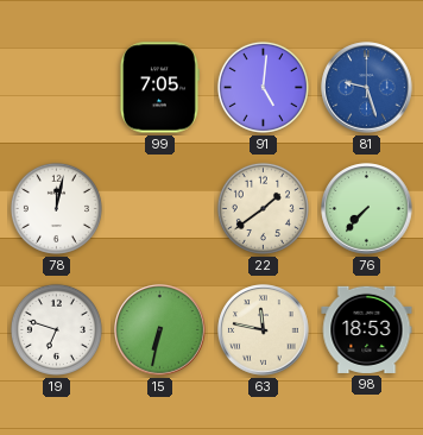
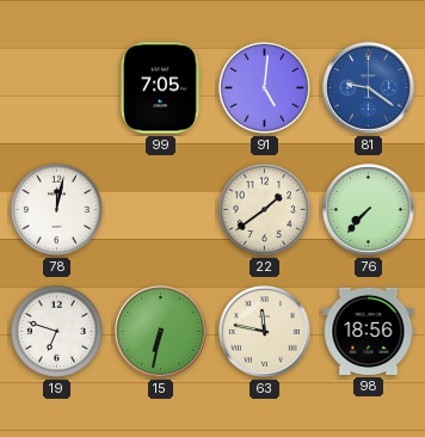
81: 9:27 -> 9:21
98: 18:53 -> 18:56
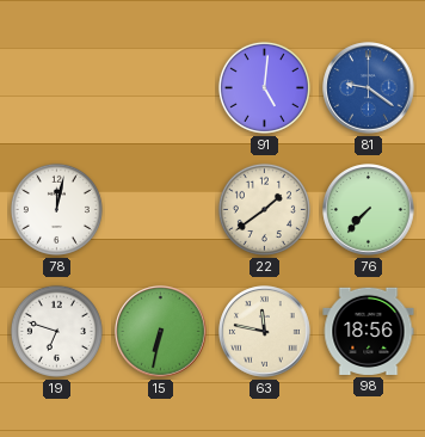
99: 7:05 -> none
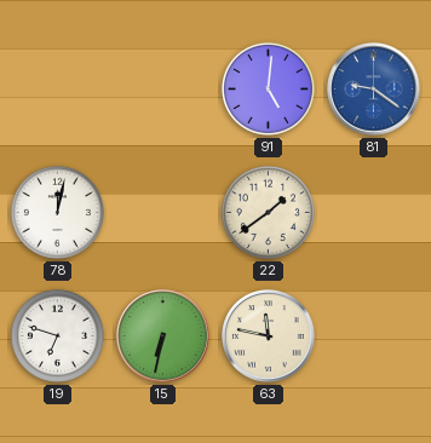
76: 7:37 -> none
98: 18:56 -> none
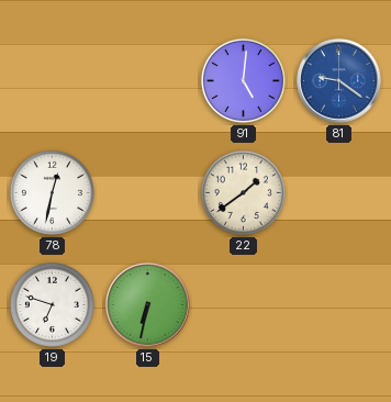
78: 12:02 -> 12:32
63: 11:47 -> none
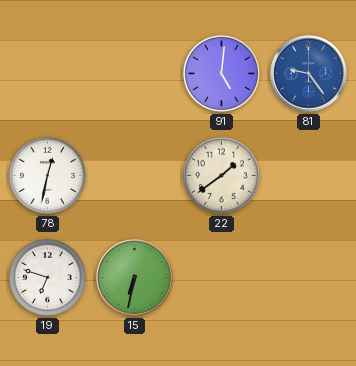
81: 9:21 -> 9:24
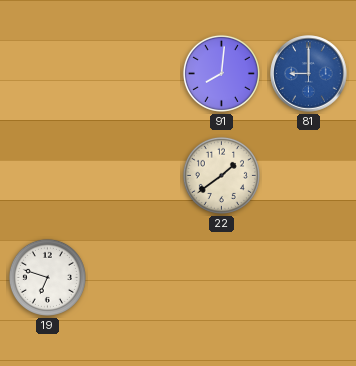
91: 5:01 -> 8:01
81: 9:24 -> 9:00
78: 12:32 -> none
15: 6:32 -> none
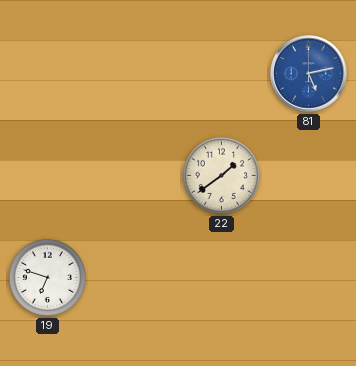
91: 8:01 -> none
81: 9:00 -> 5:13
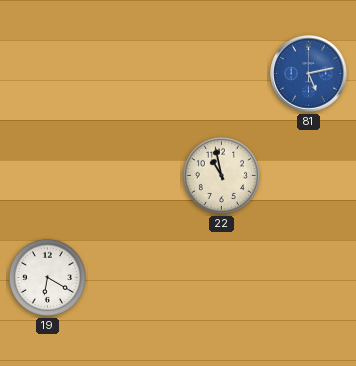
22: 1:39 -> 10:58
19: 6:48 -> 6:20
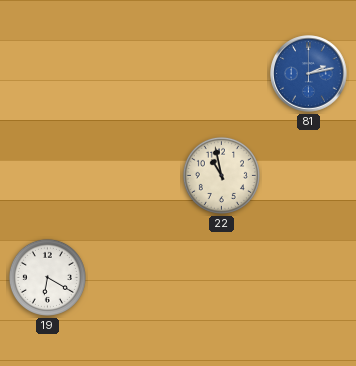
81: 5:13 -> 2:13
